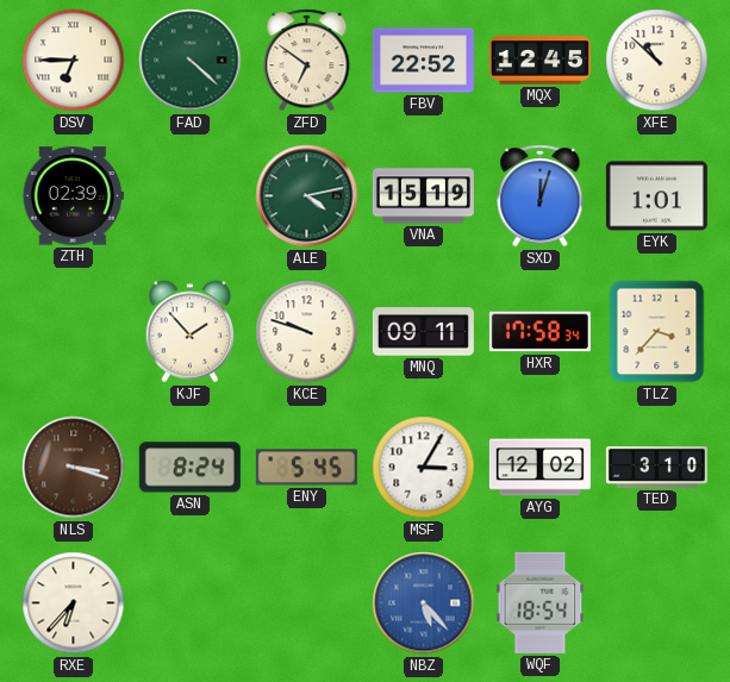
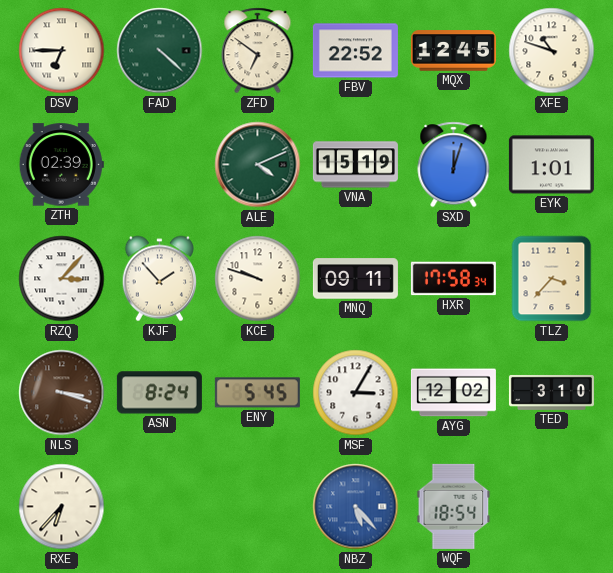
XFE: 10:52 -> 10:48
ALE: 4:13 -> 4:11
RZQ: none -> 3:07
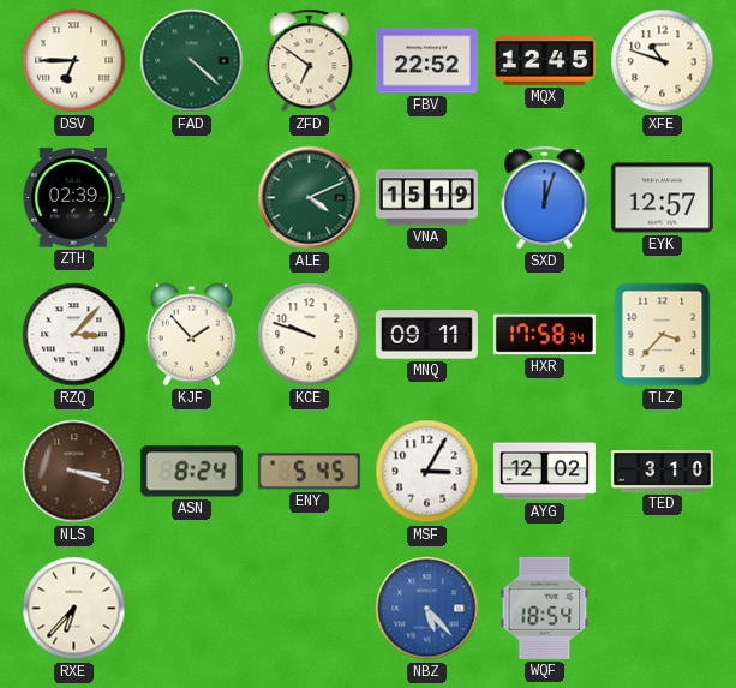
EYK: 1:01 -> 12:57
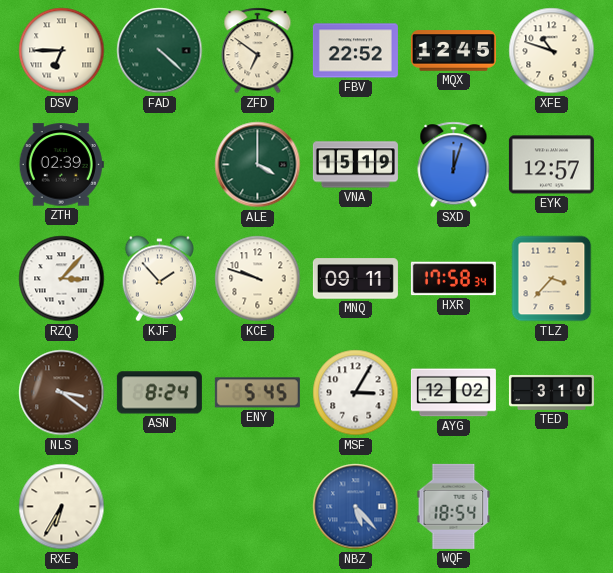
ALE: 4:11 -> 4:00
NLS: 3:18 -> 3:21
RXE: 6:37 -> 6:35
